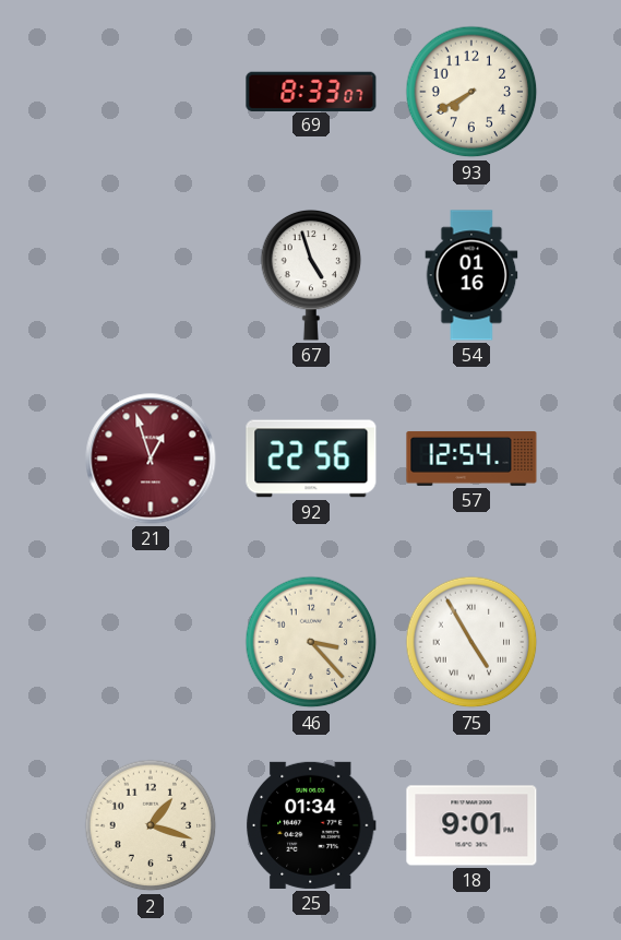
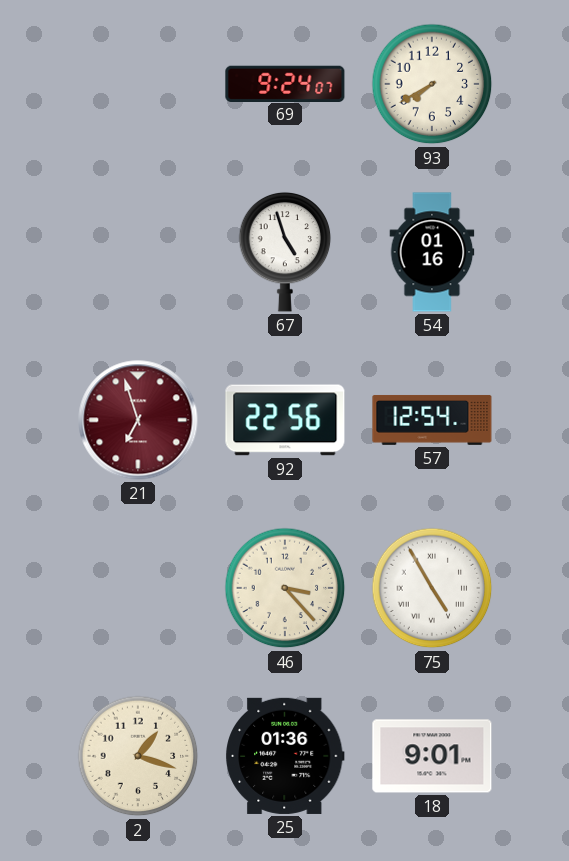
69: 8:33 -> 9:24
21: 12:57 -> 6:57
25: 01:34 -> 01:36
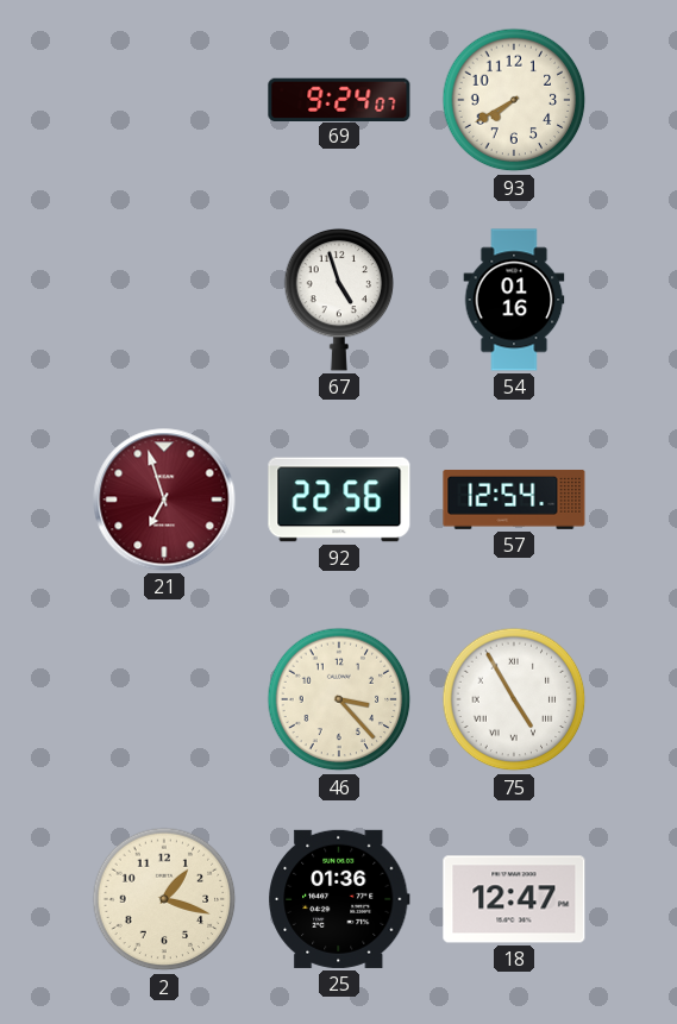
18: 9:01 -> 12:47
